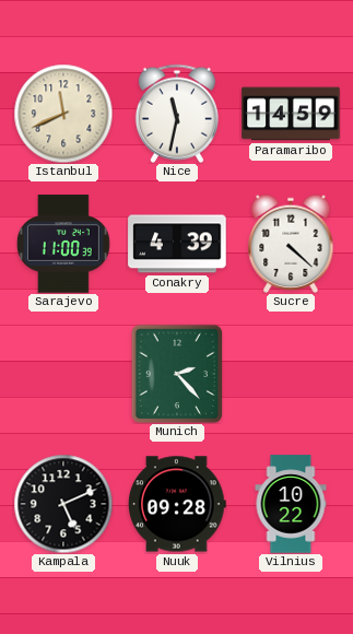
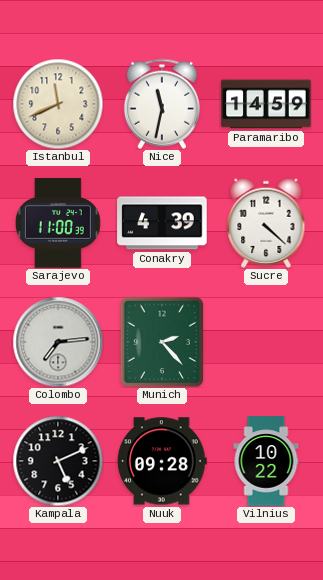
Colombo: none -> 7:14
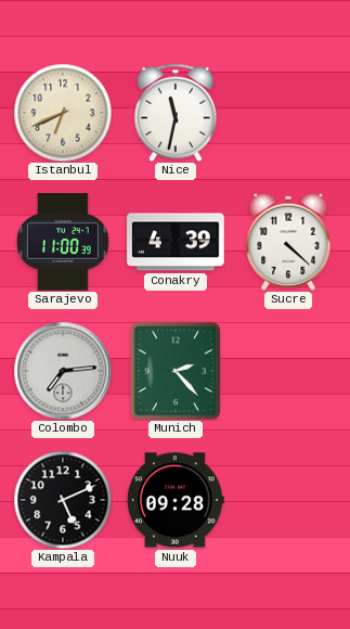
Istanbul: 11:41 -> 6:41
Paramaribo: 14:59 -> none
Vilnius: 10:22 -> none
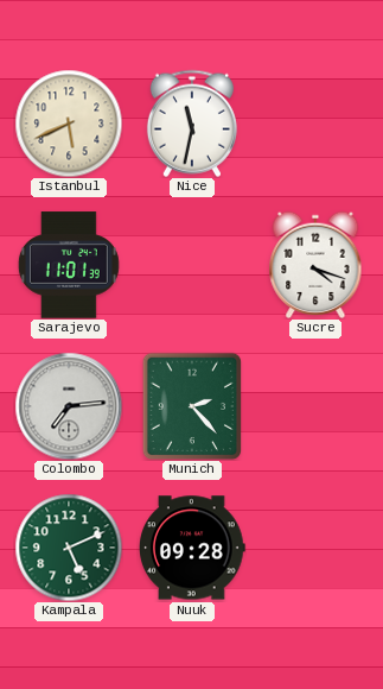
Istanbul: 6:41 -> 5:41
Sarajevo: 11:00 -> 11:01
Conakry: 4:39 -> none
Sucre: 4:22 -> 4:18
Kampala dial: black -> green
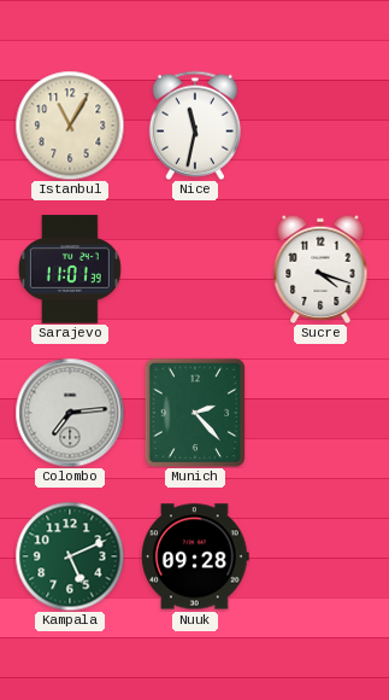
Istanbul: 5:41 -> 11:05
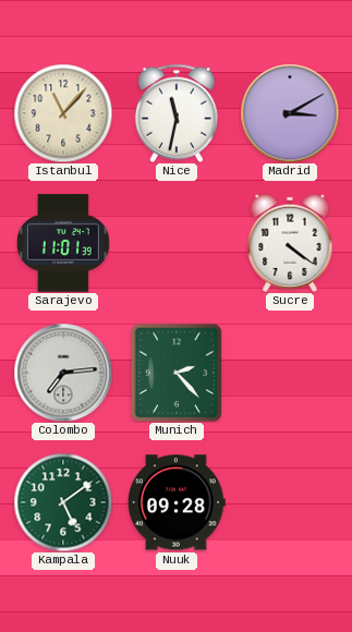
Istanbul: 11:05 -> 11:07
Madrid: none -> 3:10
Sucre: 4:18 -> 4:21
Kampala: 5:11 -> 5:09
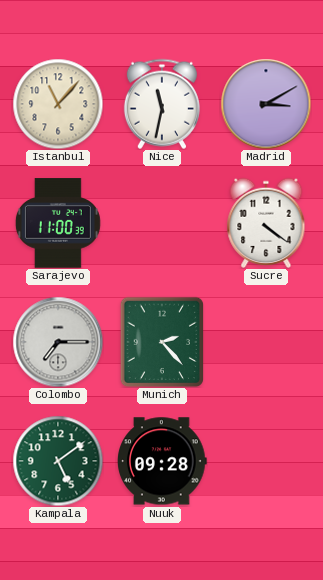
Sarajevo: 11:01 -> 11:00
Colombo: 7:14 -> 7:15
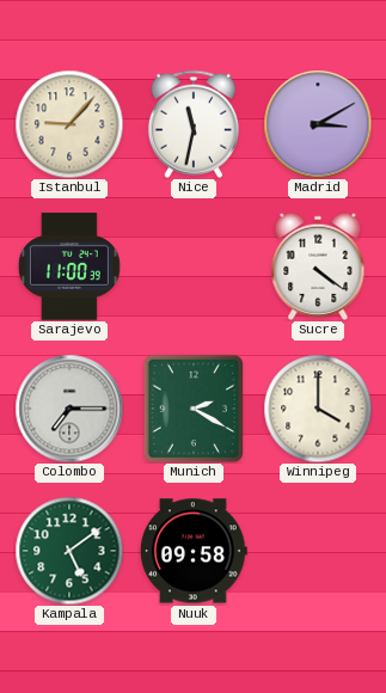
Istanbul: 11:07 -> 9:07
Munich: 2:23 -> 2:20
Winnipeg: none -> 4:00
Nuuk: 09:28 -> 09:58
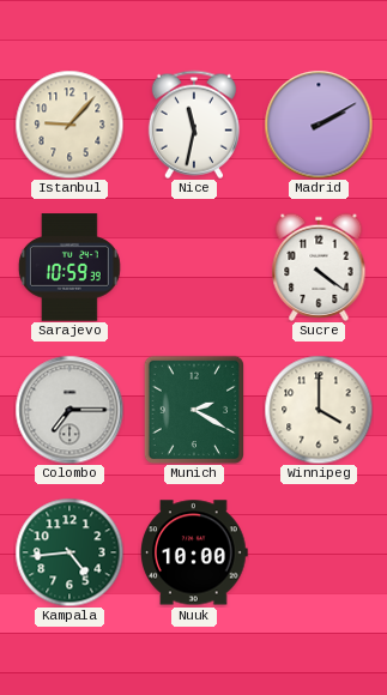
Madrid: 3:10 -> 2:10
Sarajevo: 11:00 -> 10:59
Kampala: 5:09 -> 4:44
Nuuk: 09:58 -> 10:00
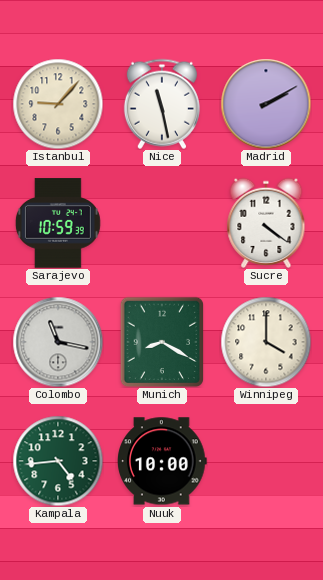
Nice: 11:32 -> 11:28
Colombo: 7:15 -> 11:17
Munich: 2:20 -> 8:20
